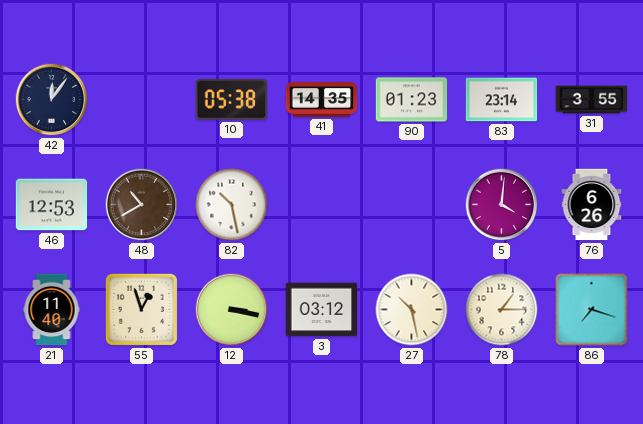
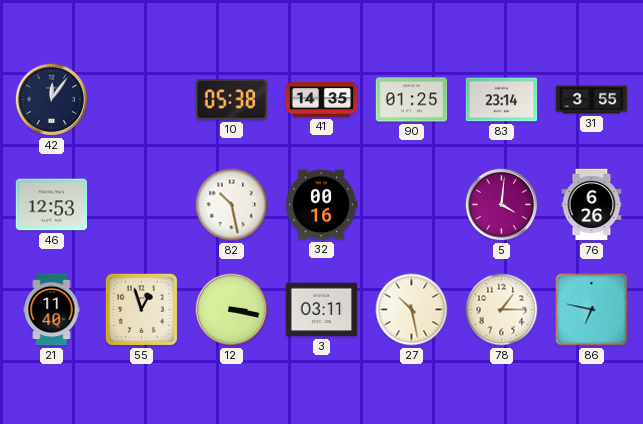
90: 01:23 -> 01:25
48: 10:40 -> none
32: none -> 00:16
3: 03:12 -> 03:11
86: 7:18 -> 6:47
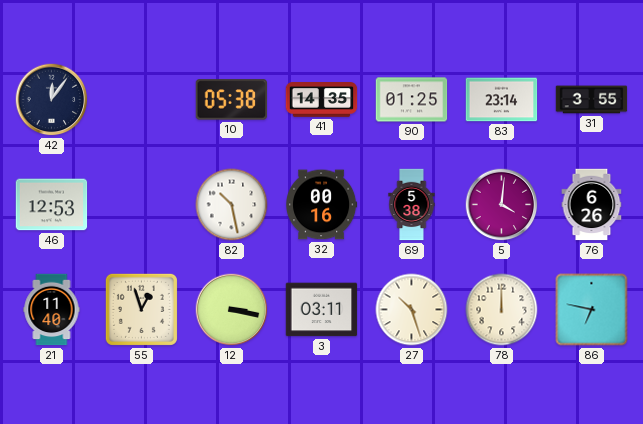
69: none -> 5:38
27: 10:28 -> 10:27
78: 1:15 -> 12:00
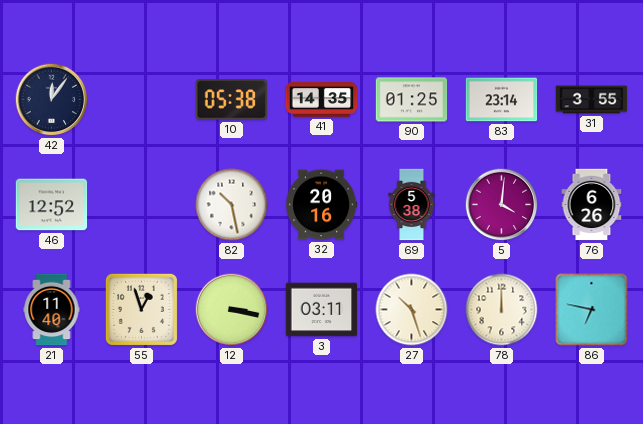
46: 12:53 -> 12:52
32: 00:16 -> 20:16
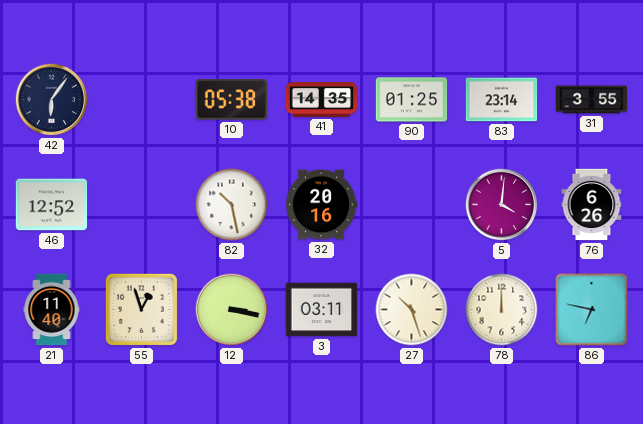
42: 12:06 -> 6:06
69: 5:38 -> none
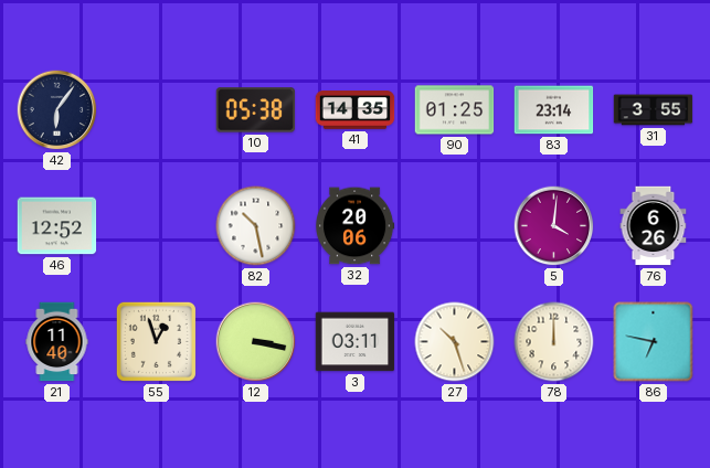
32: 20:16 -> 20:06
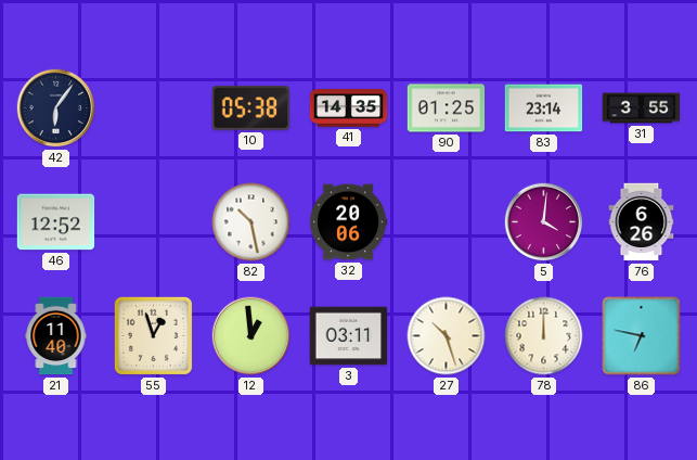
12: 3:17 -> 12:59
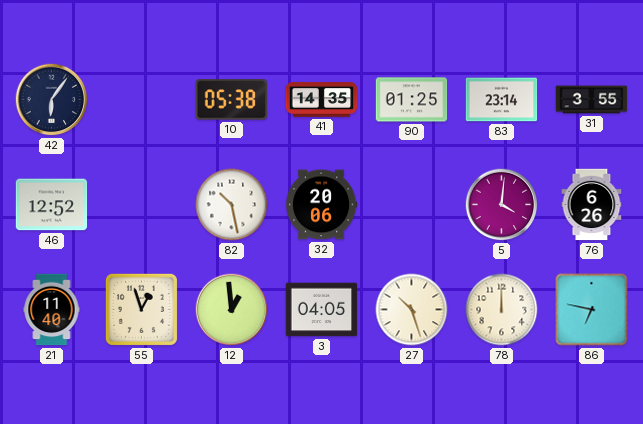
3: 03:11 -> 04:05
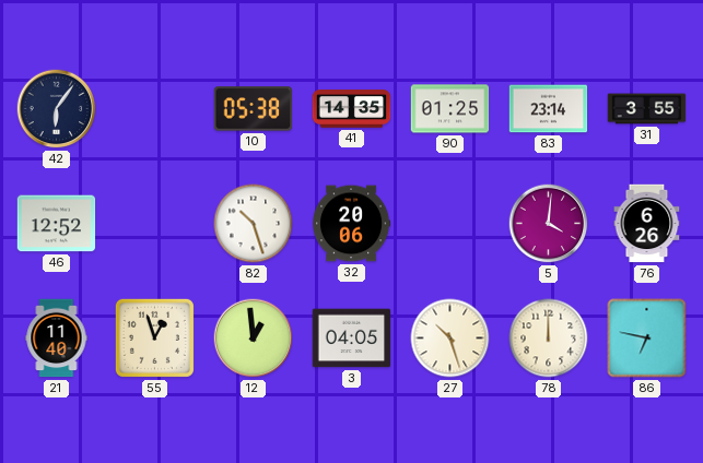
82: 10:28 -> 10:27
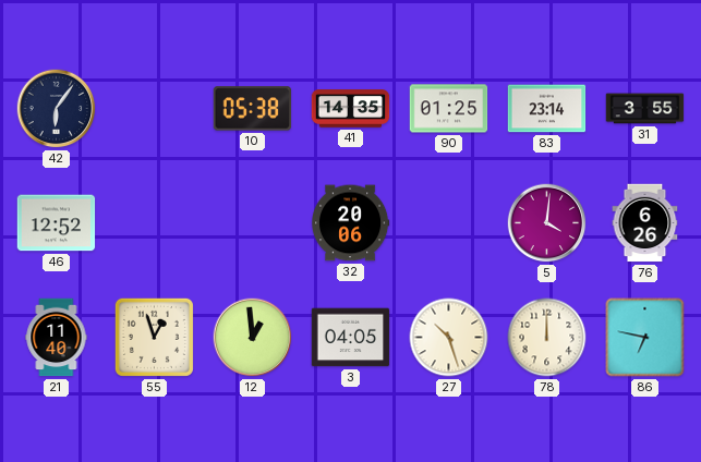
82: 10:27 -> none
